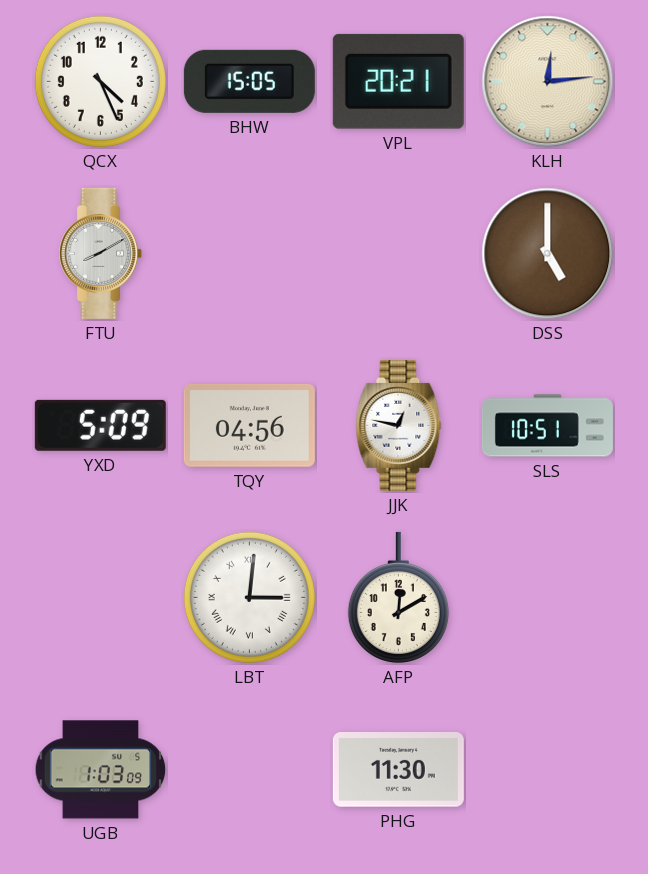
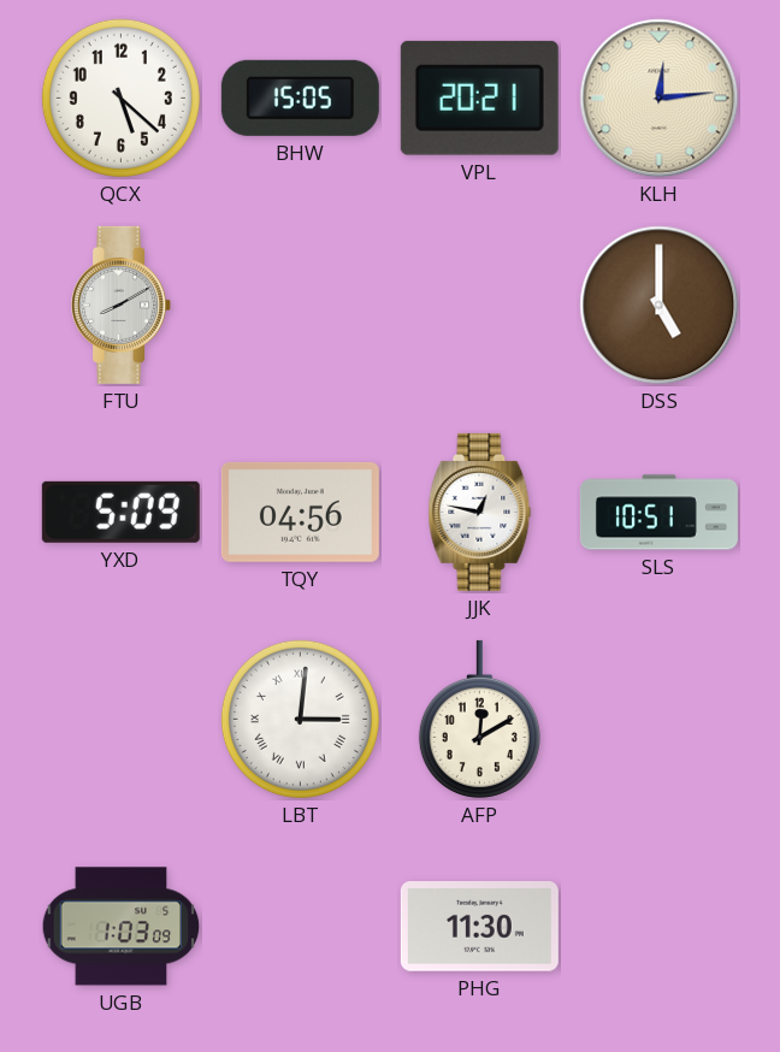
QCX: 4:26 -> 5:22
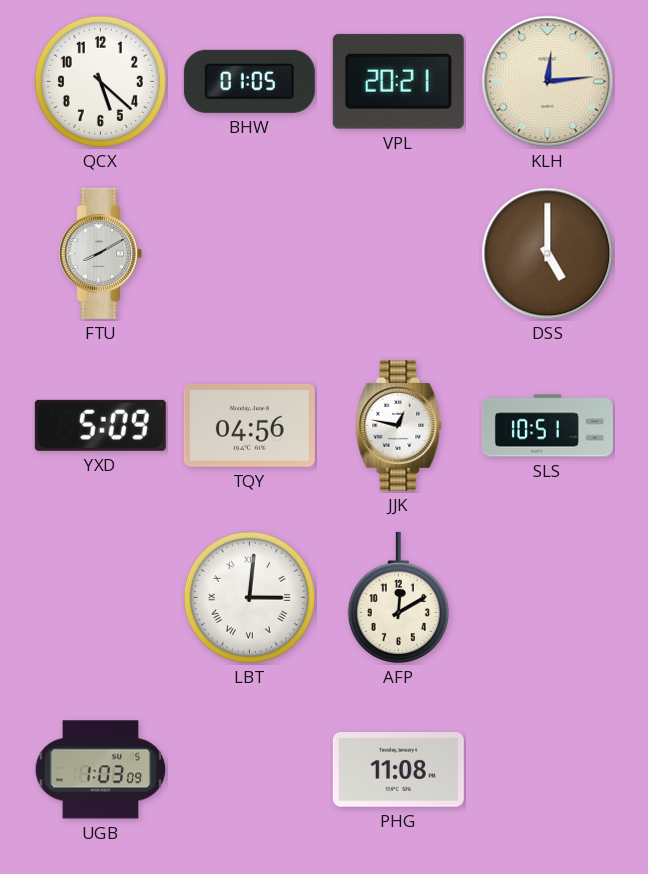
BHW: 15:05 -> 01:05
PHG: 11:30 -> 11:08
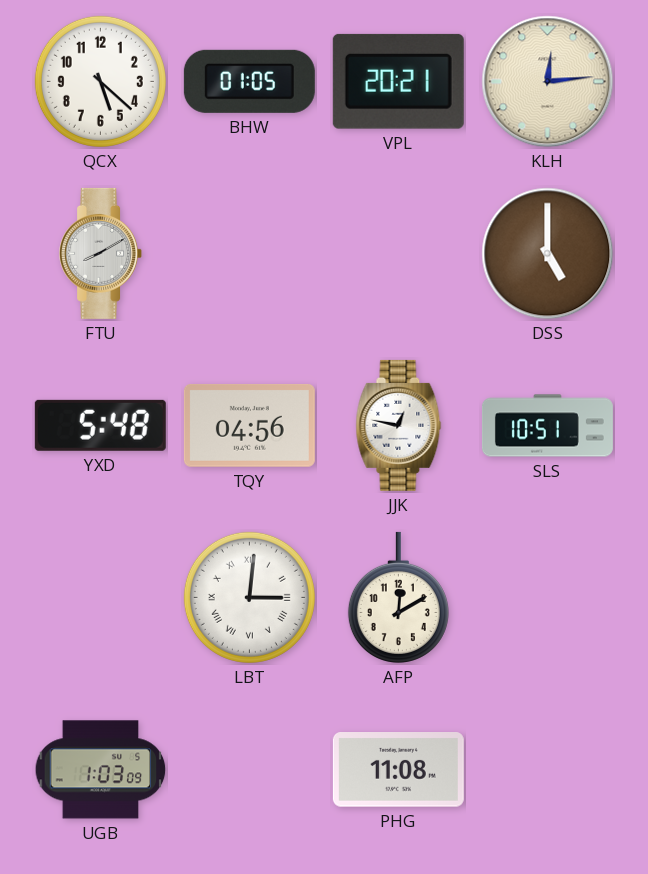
YXD: 5:09 -> 5:48
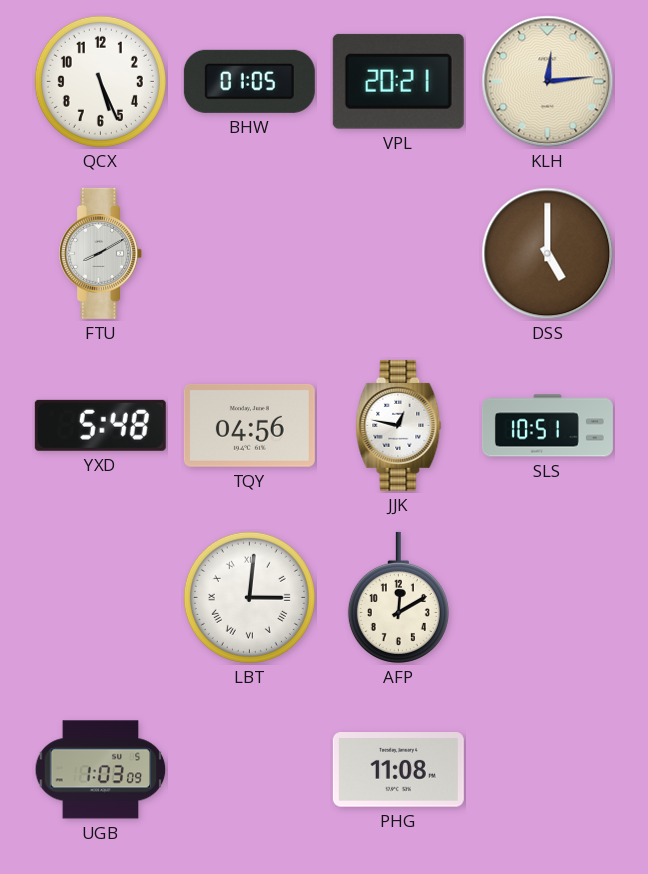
QCX: 5:22 -> 5:26
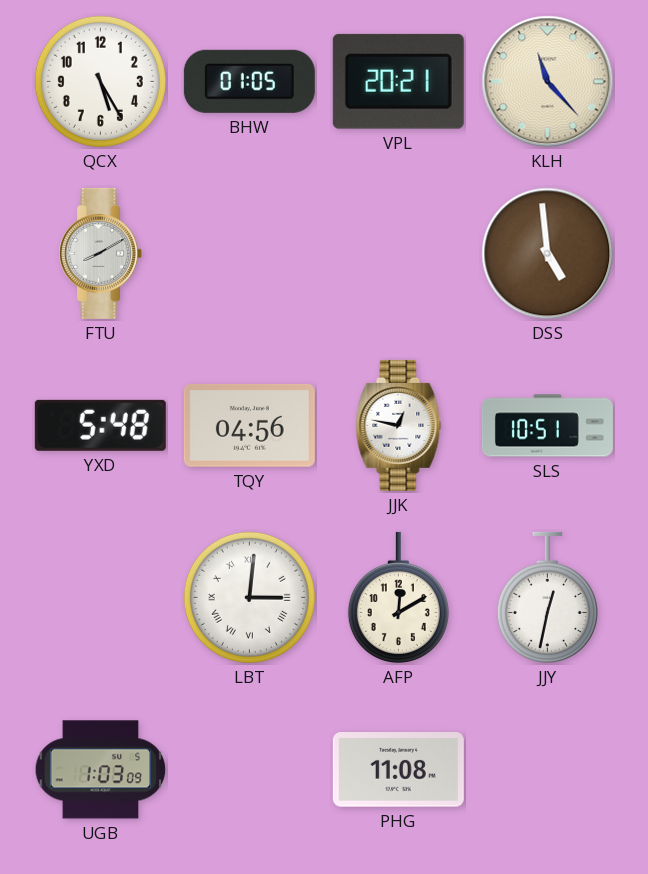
QCX: 5:26 -> 5:25
KLH: 12:14 -> 11:23
DSS: 5:00 -> 4:59
JJY: none -> 12:32
